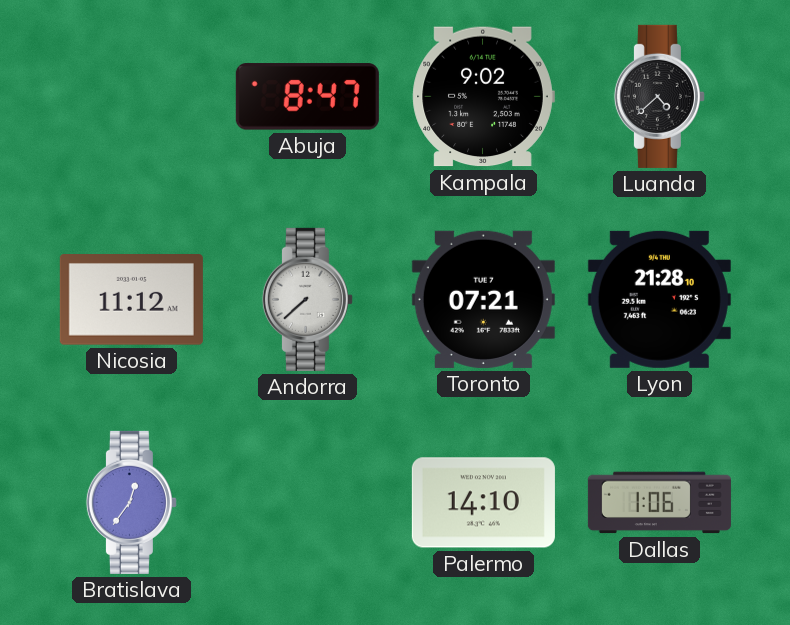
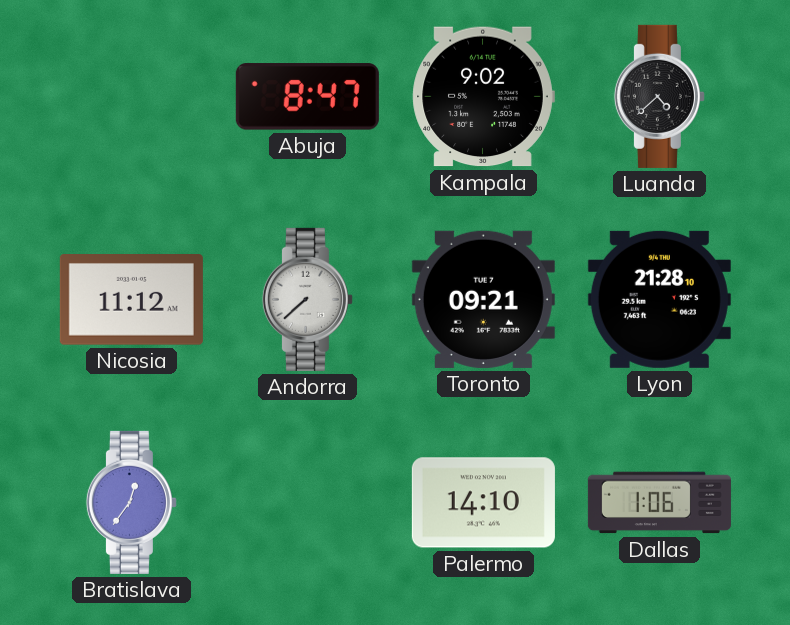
Toronto: 07:21 -> 09:21
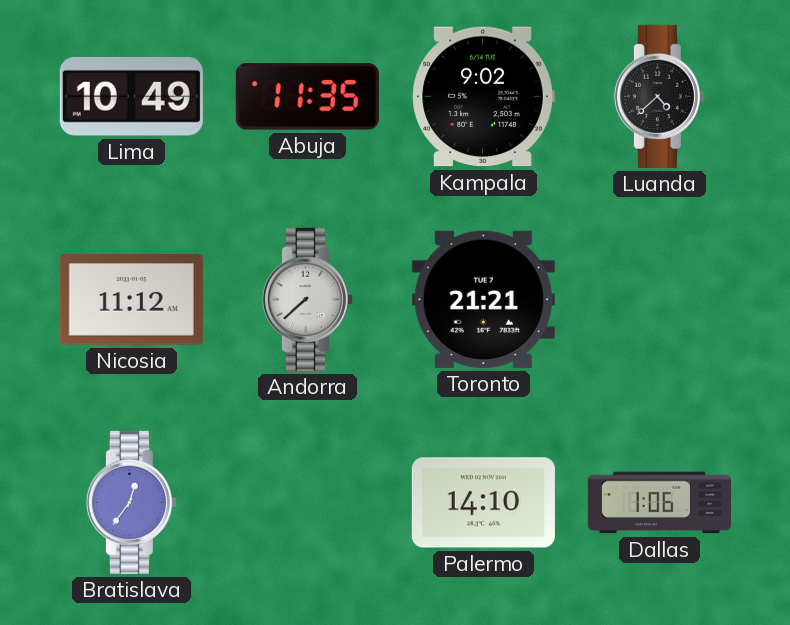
Lima: none -> 10:49
Abuja: 8:47 -> 11:35
Toronto: 09:21 -> 21:21
Lyon: 21:28 -> none
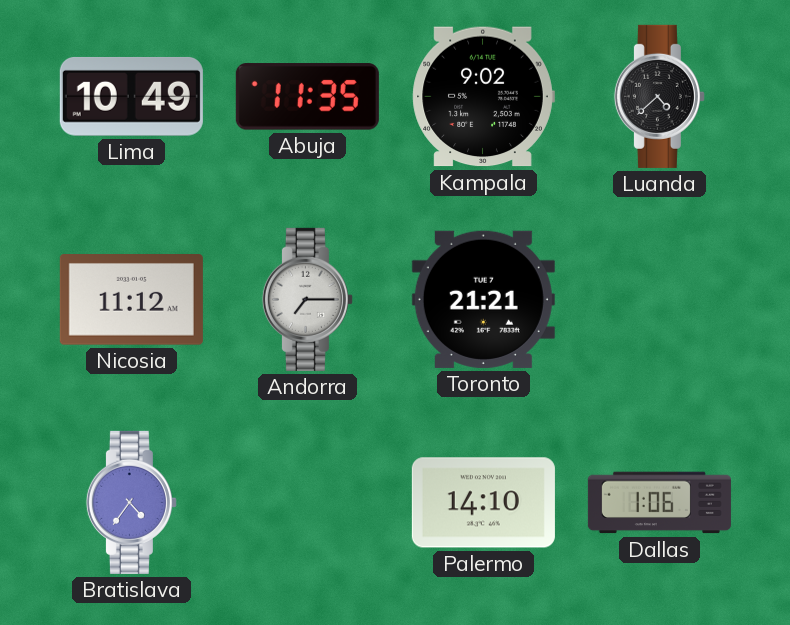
Andorra: 7:38 -> 7:15
Bratislava: 12:36 -> 4:36
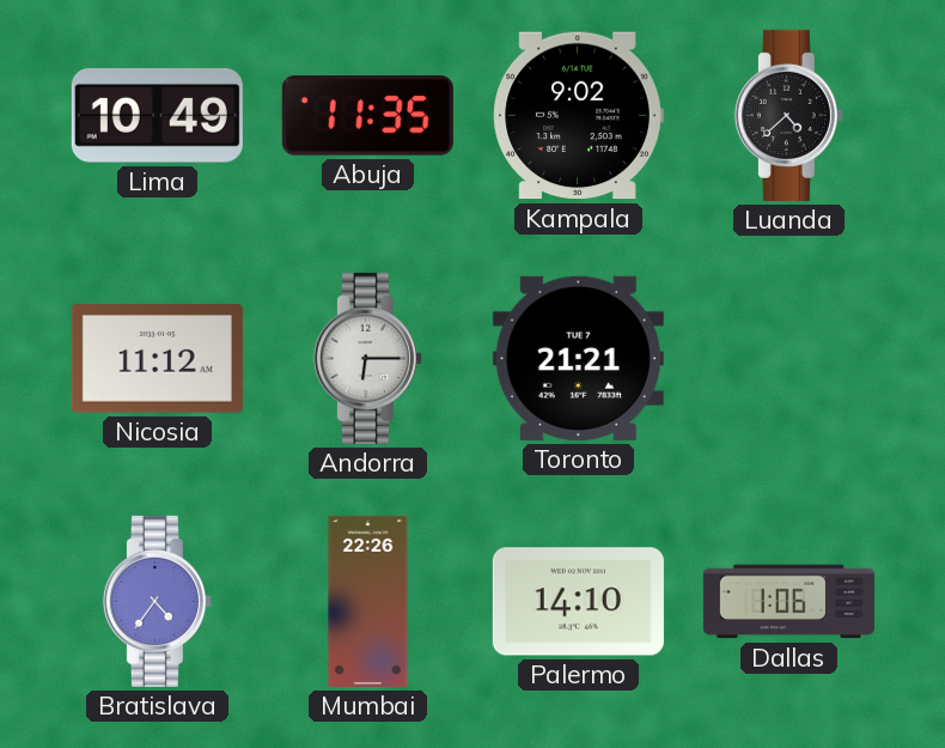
Andorra: 7:15 -> 6:15
Mumbai: none -> 22:26
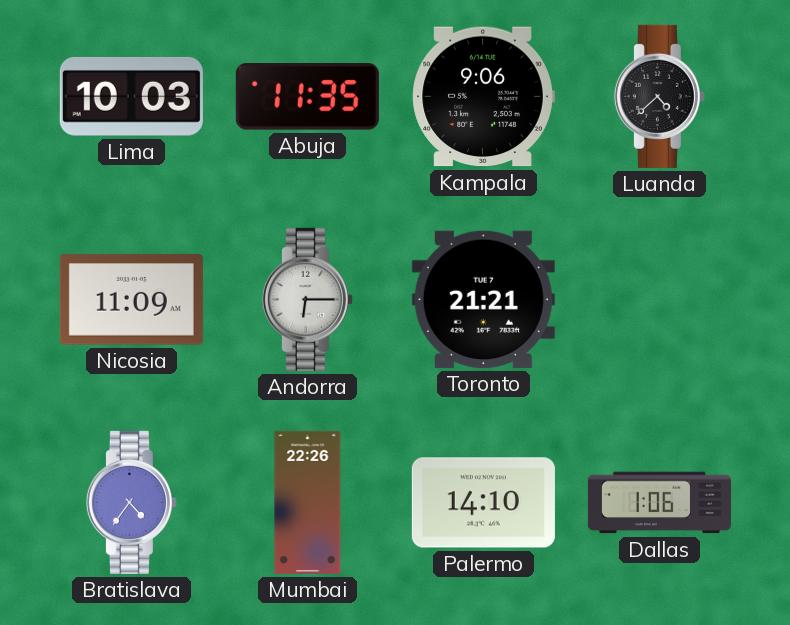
Lima: 10:49 -> 10:03
Kampala: 9:02 -> 9:06
Nicosia: 11:12 -> 11:09
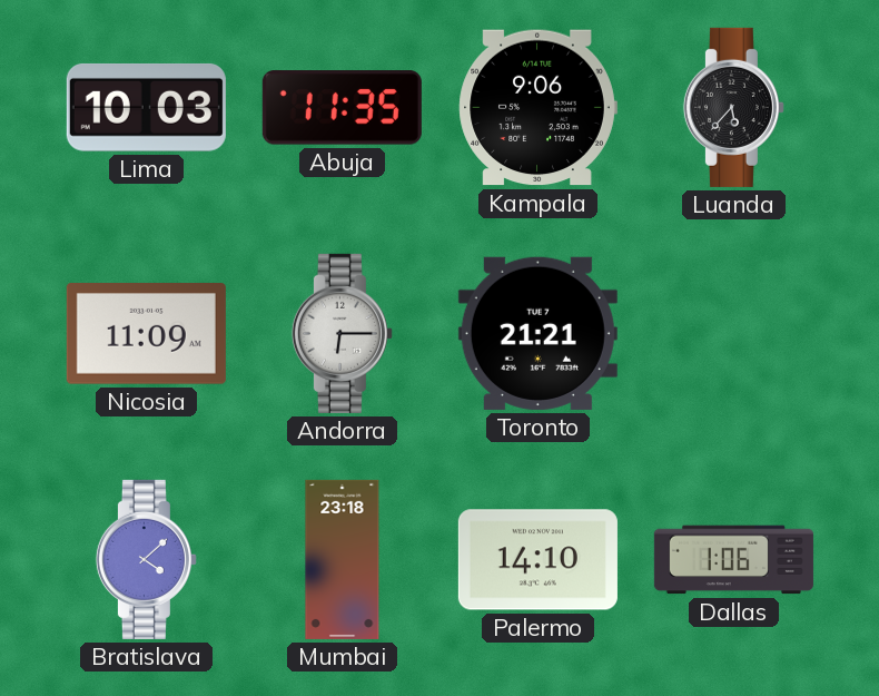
Luanda: 4:38 -> 5:37
Bratislava: 4:36 -> 4:08
Mumbai: 22:26 -> 23:18
